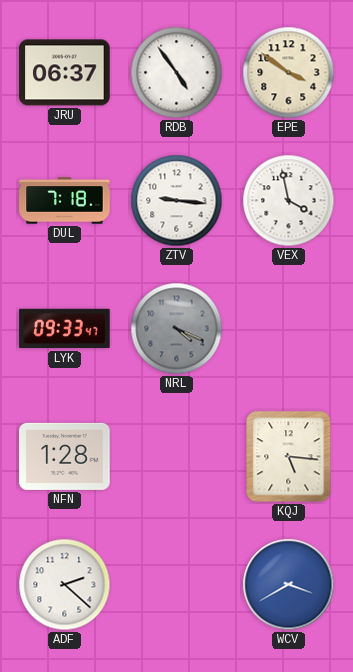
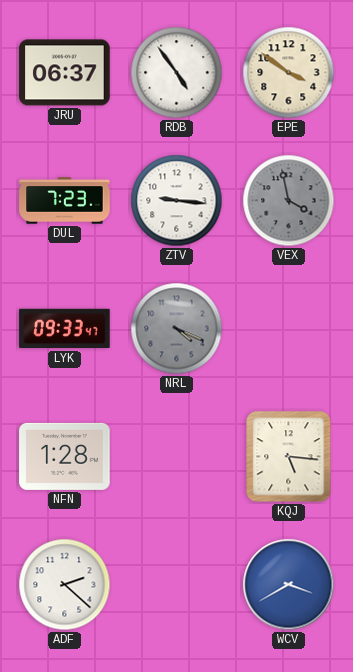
DUL: 7:18 -> 7:23
VEX dial: white -> grey
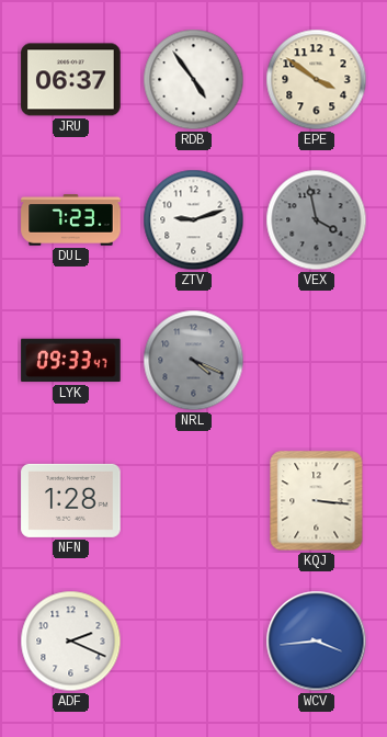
ZTV: 9:16 -> 9:12
KQJ: 5:16 -> 3:16
ADF: 2:22 -> 2:19
WCV: 3:40 -> 3:44
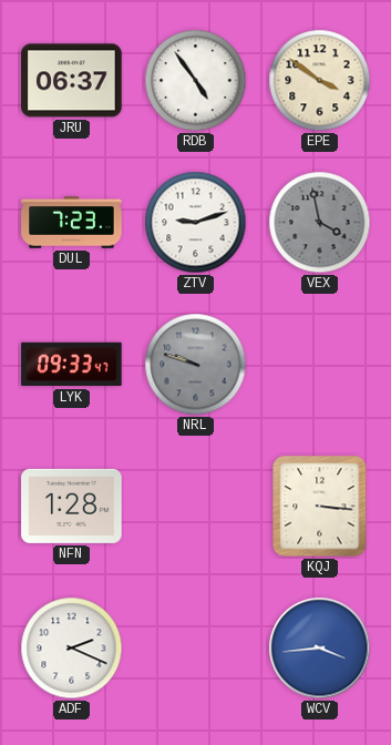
NRL: 4:19 -> 9:48
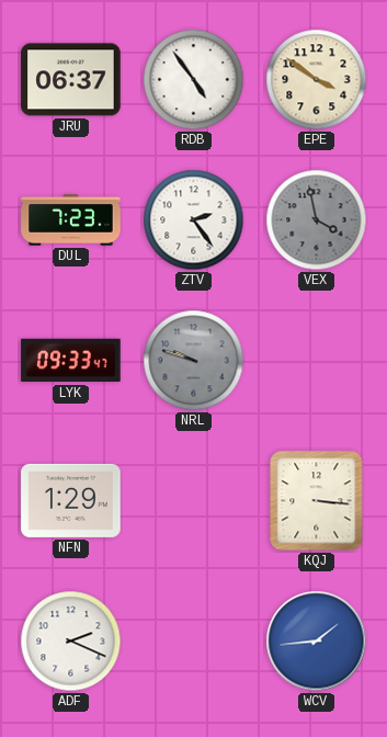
ZTV: 9:12 -> 2:24
NFN: 1:28 -> 1:29
WCV: 3:44 -> 1:44
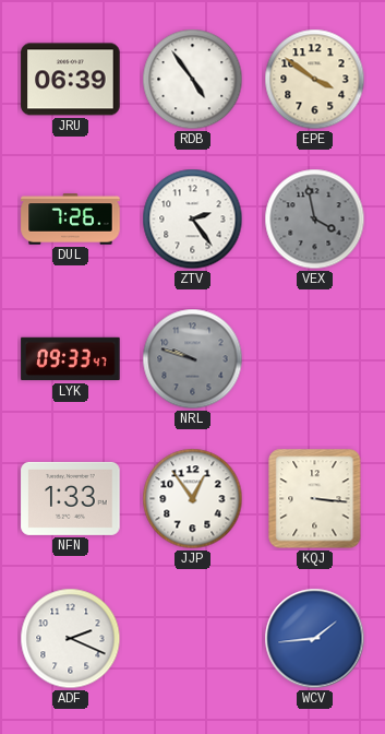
JRU: 06:37 -> 06:39
DUL: 7:23 -> 7:26
NFN: 1:29 -> 1:33
JJP: none -> 12:54
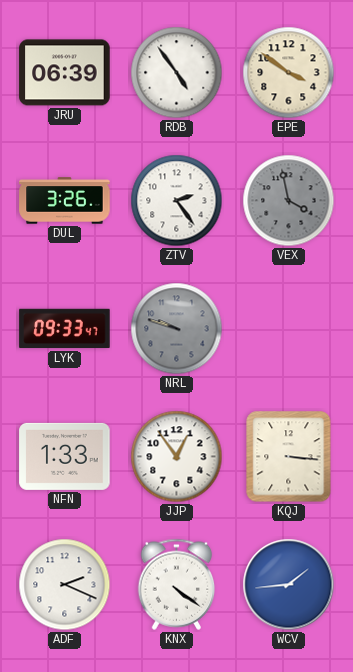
DUL: 7:26 -> 3:26
KNX: none -> 4:21
